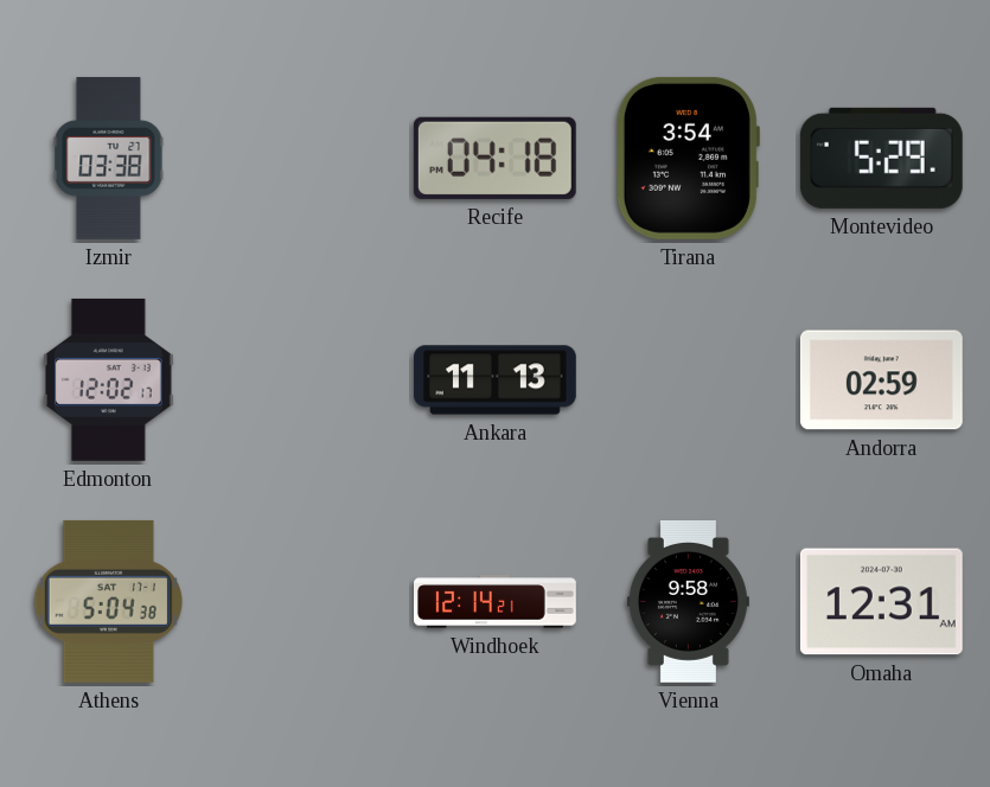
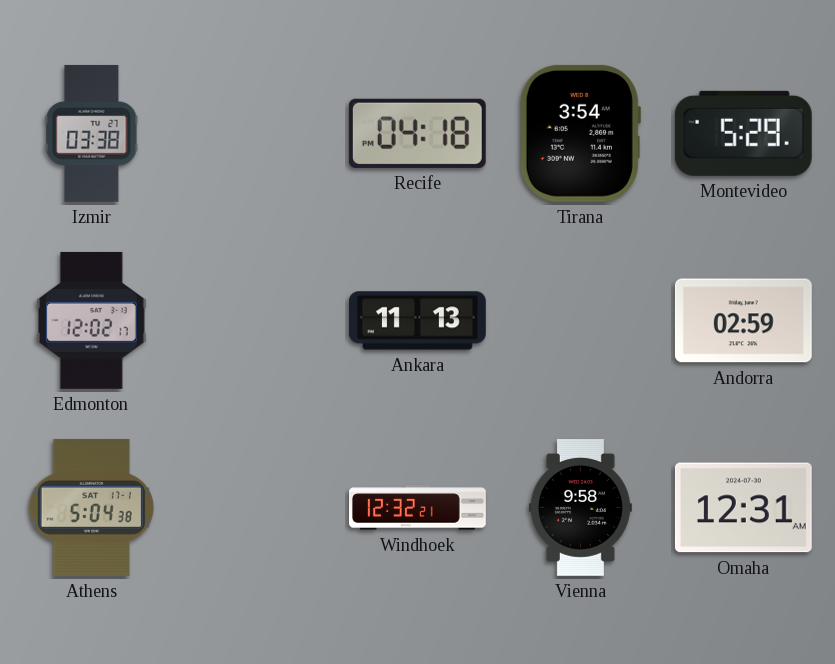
Windhoek: 12:14 -> 12:32
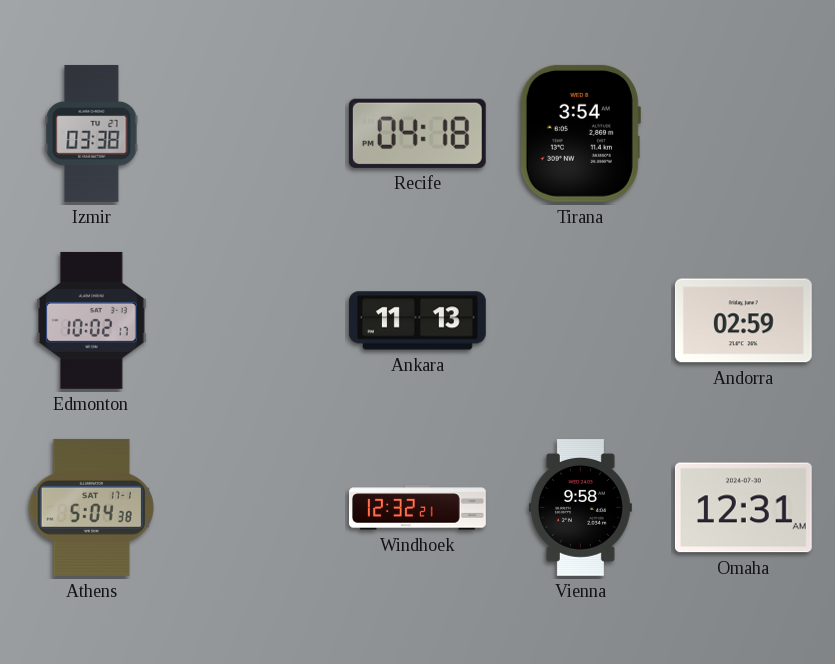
Montevideo: 5:29 -> none
Edmonton: 12:02 -> 10:02
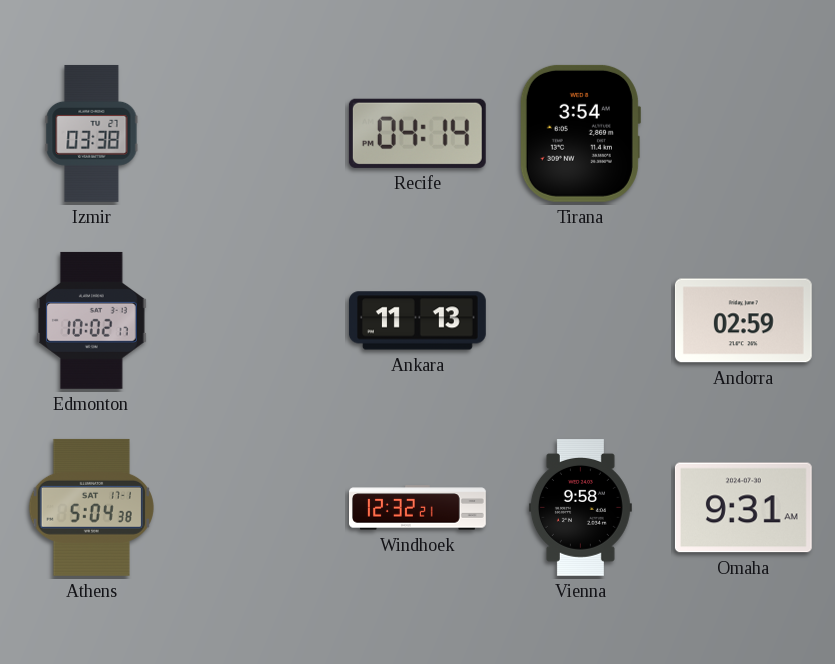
Recife: 04:18 -> 04:14
Omaha: 12:31 -> 9:31
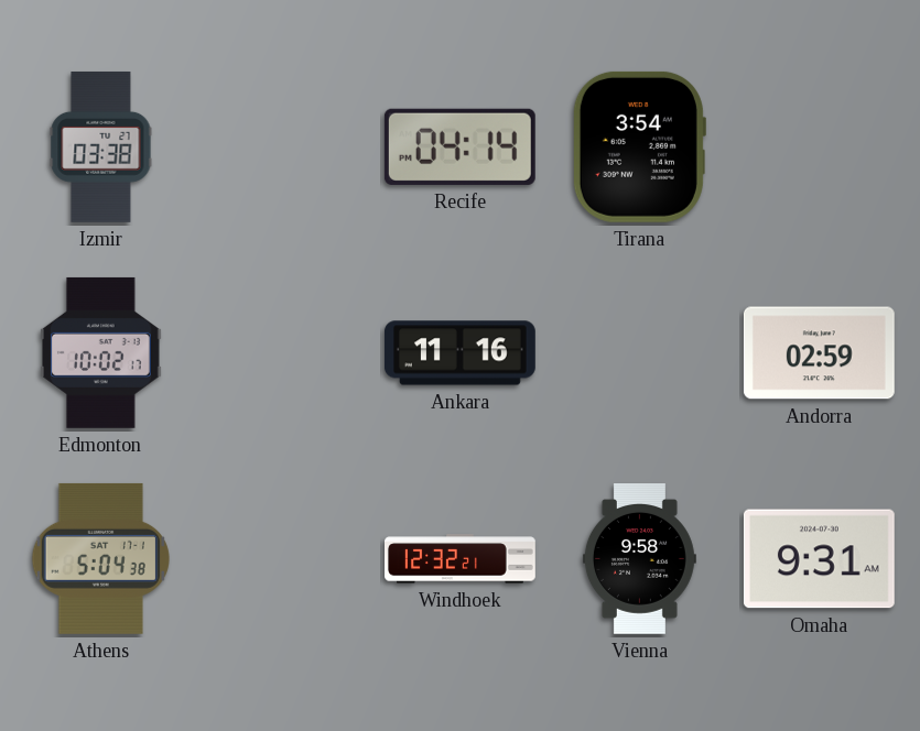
Ankara: 11:13 -> 11:16
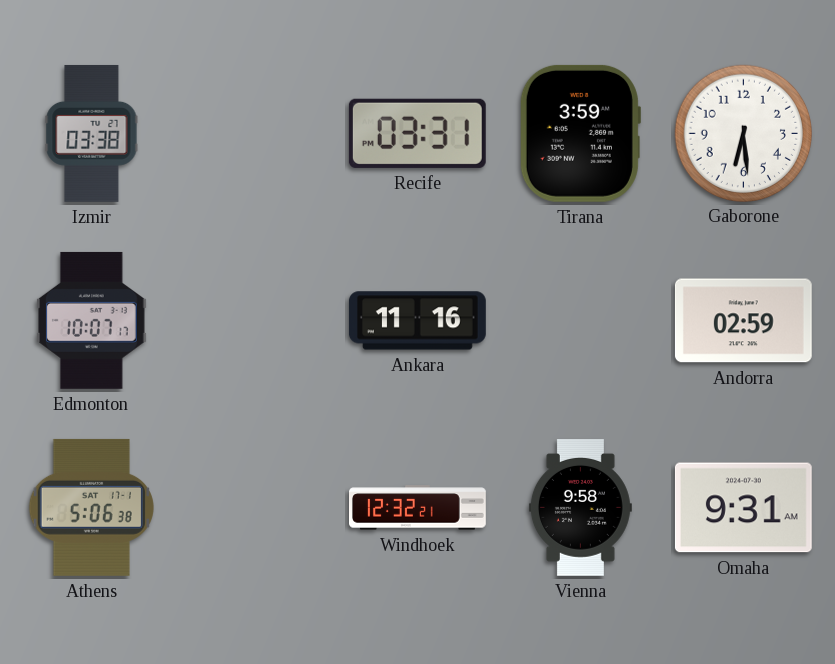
Recife: 04:14 -> 03:31
Tirana: 3:54 -> 3:59
Gaborone: none -> 6:29
Edmonton: 10:02 -> 10:07
Athens: 5:04 -> 5:06
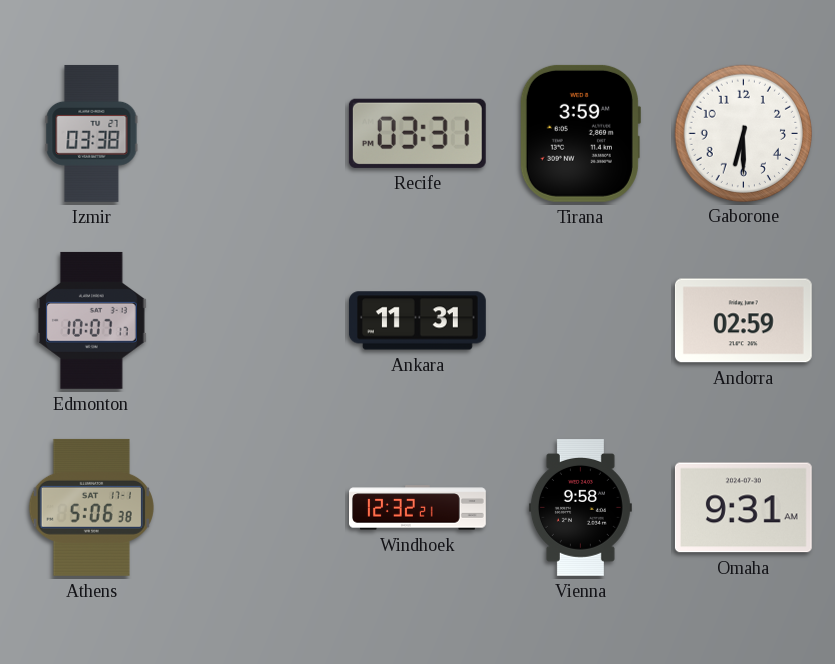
Gaborone: 6:29 -> 6:30
Ankara: 11:16 -> 11:31
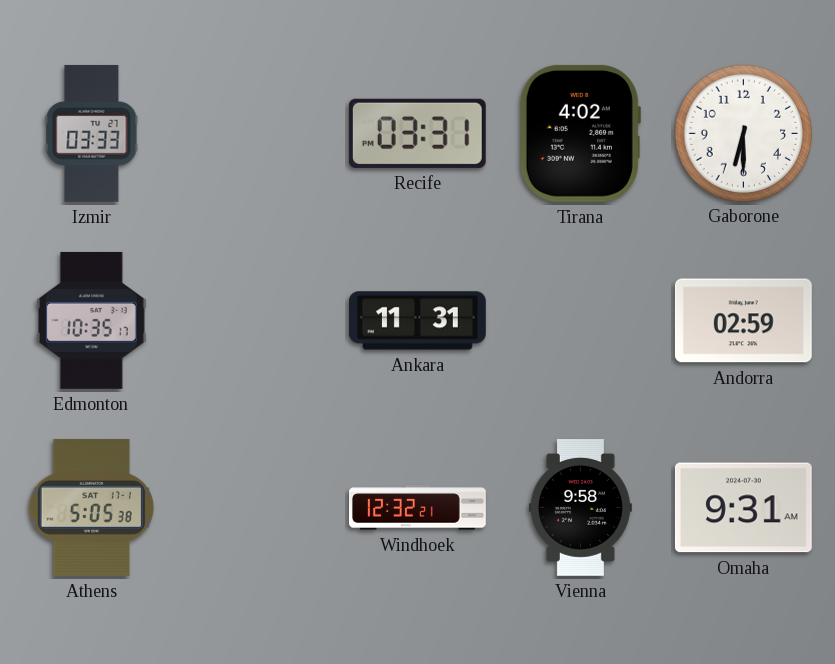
Izmir: 03:38 -> 03:33
Tirana: 3:59 -> 4:02
Edmonton: 10:07 -> 10:35
Athens: 5:06 -> 5:05
